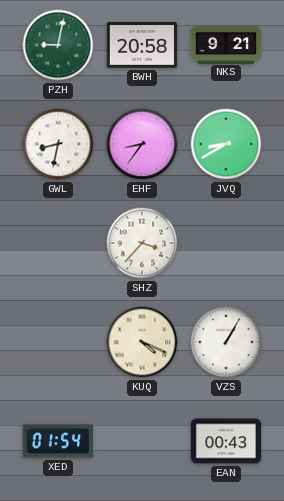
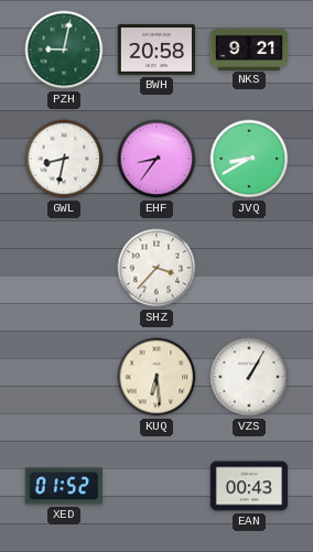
KUQ: 4:19 -> 6:29
XED: 01:54 -> 01:52
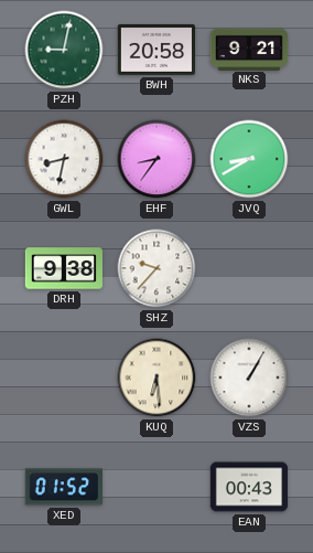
DRH: none -> 9:38
SHZ: 3:37 -> 9:37
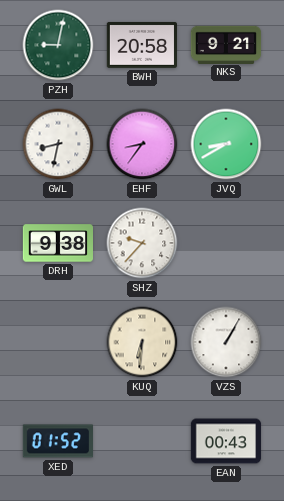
KUQ: 6:29 -> 6:31
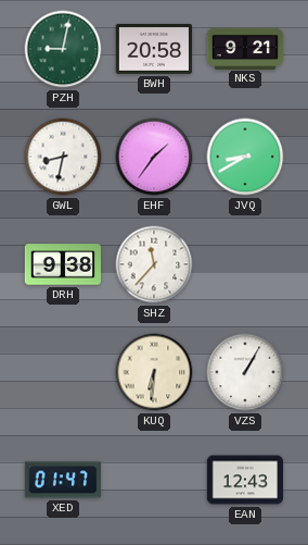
EHF: 8:36 -> 1:36
SHZ: 9:37 -> 11:37
XED: 01:52 -> 01:47
EAN: 00:43 -> 12:43
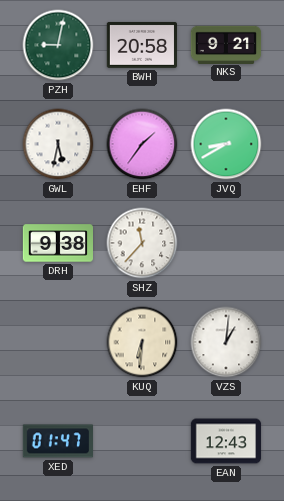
GWL: 8:32 -> 5:32
VZS: 1:05 -> 1:01
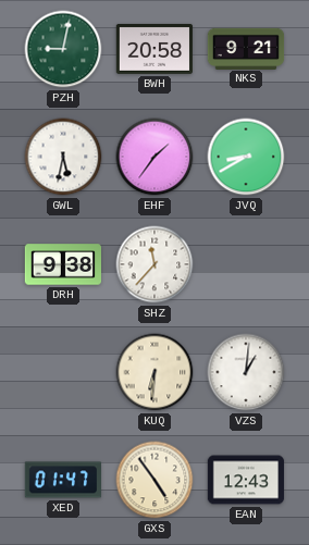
GXS: none -> 4:54
